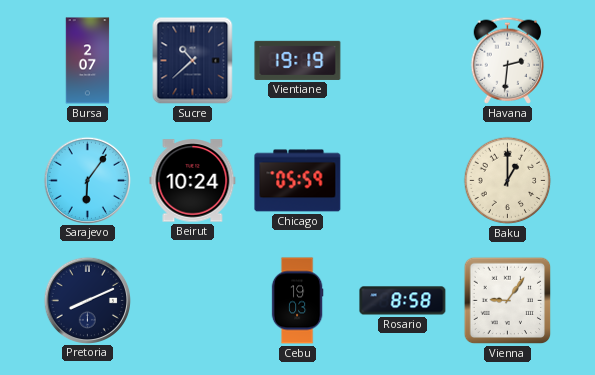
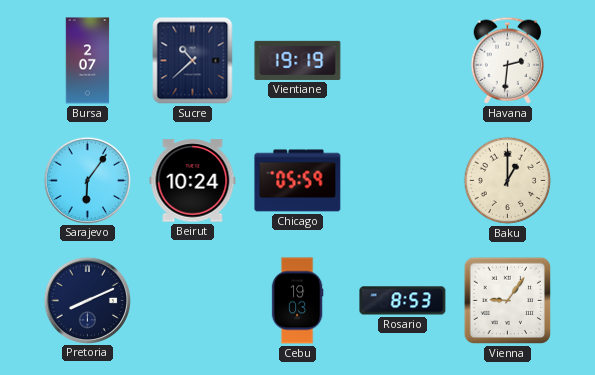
Rosario: 8:58 -> 8:53
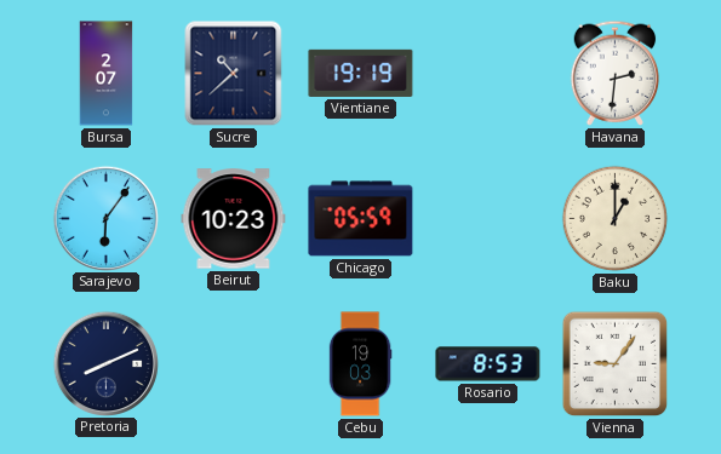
Beirut: 10:24 -> 10:23
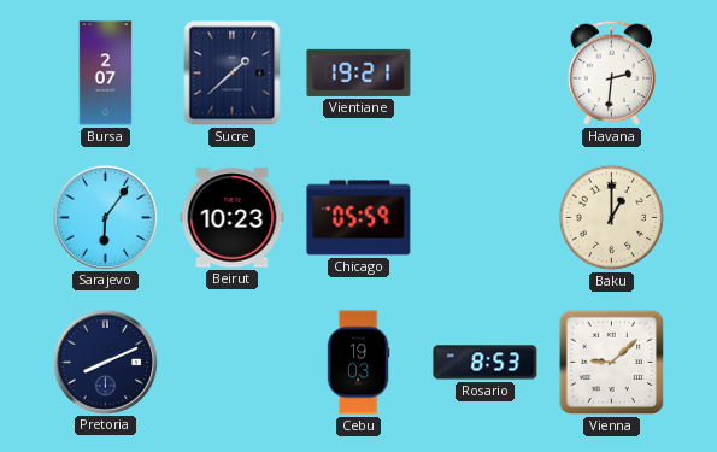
Sucre: 10:38 -> 1:38
Vientiane: 19:19 -> 19:21
Vienna: 9:06 -> 9:08
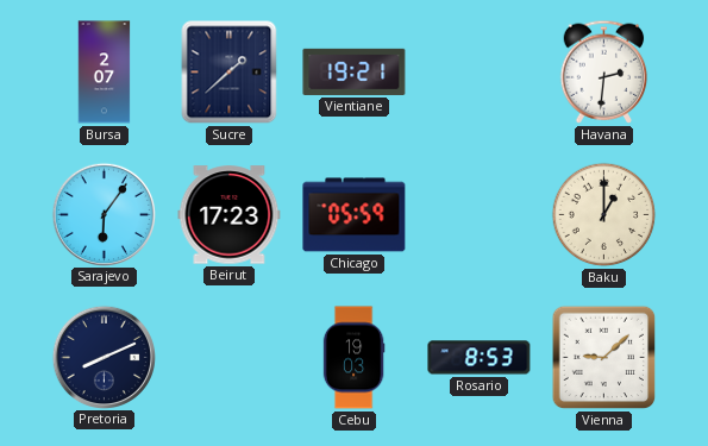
Beirut: 10:23 -> 17:23
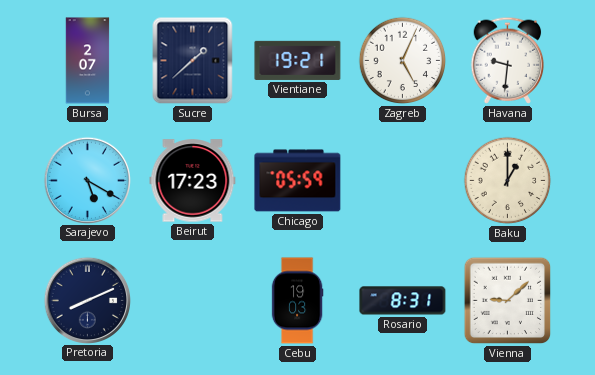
Zagreb: none -> 5:04
Havana: 2:31 -> 9:31
Sarajevo: 6:06 -> 5:20
Rosario: 8:53 -> 8:31
